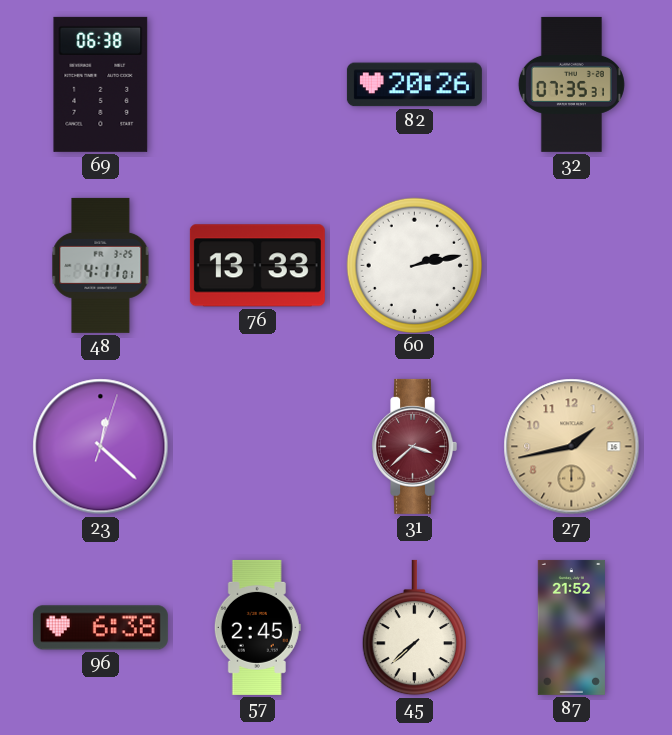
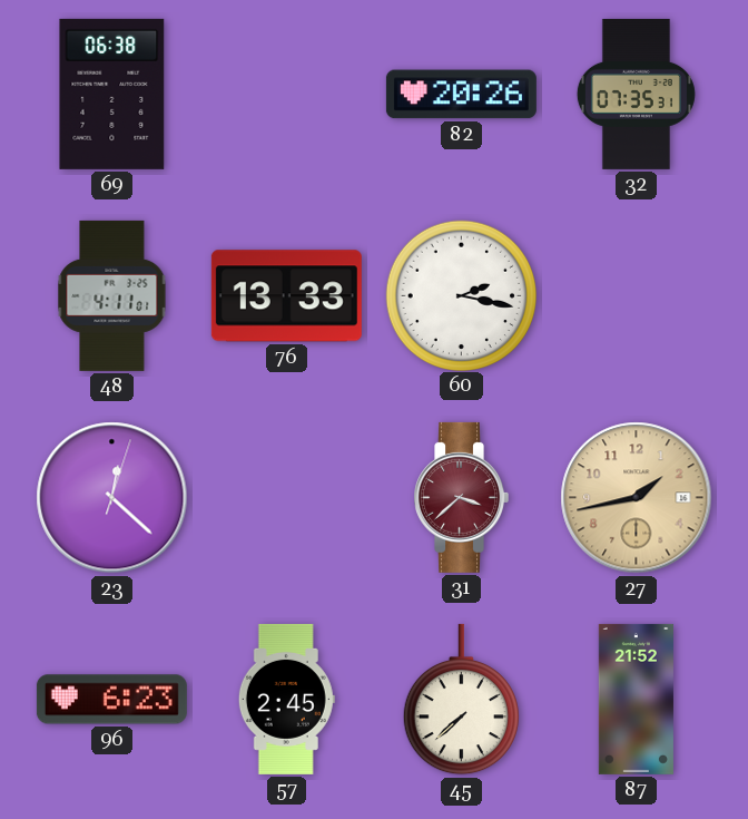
60: 2:13 -> 2:17
96: 6:38 -> 6:23
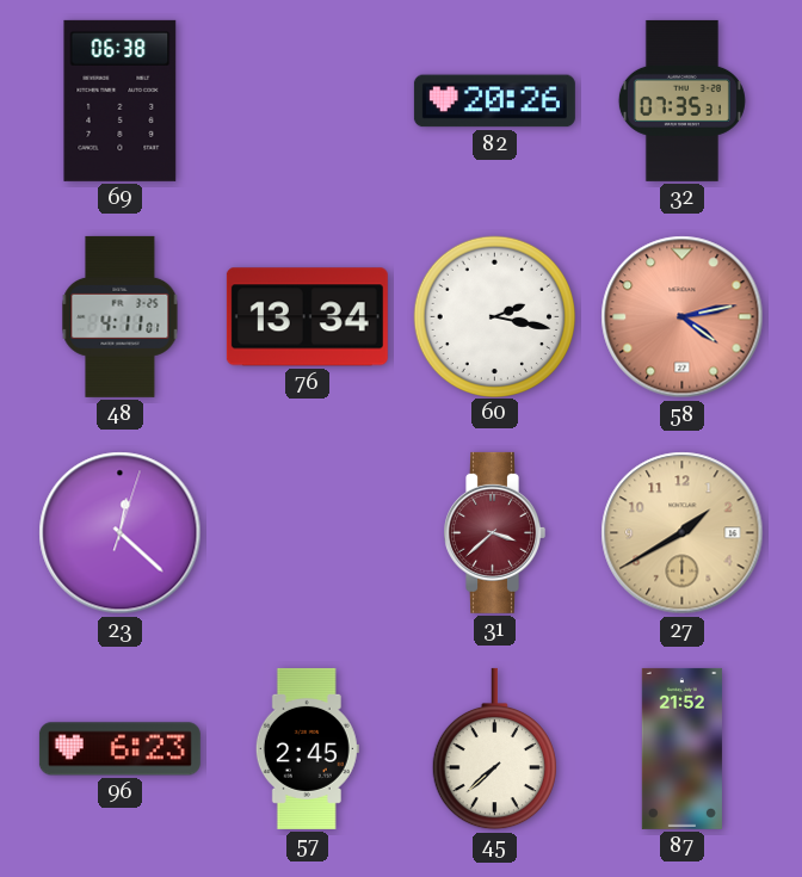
76: 13:33 -> 13:34
58: none -> 4:13
27: 1:43 -> 1:40
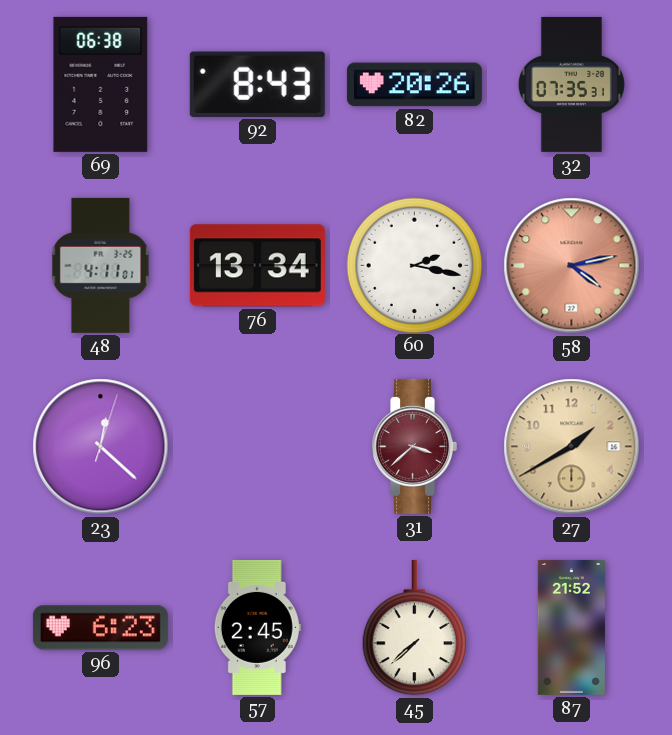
92: none -> 8:43
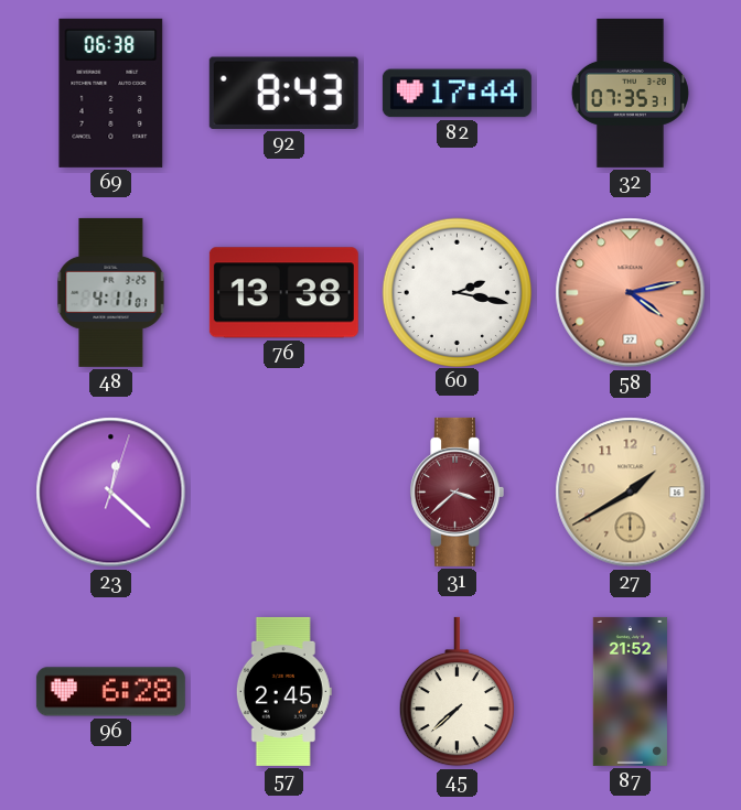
82: 20:26 -> 17:44
76: 13:34 -> 13:38
96: 6:23 -> 6:28
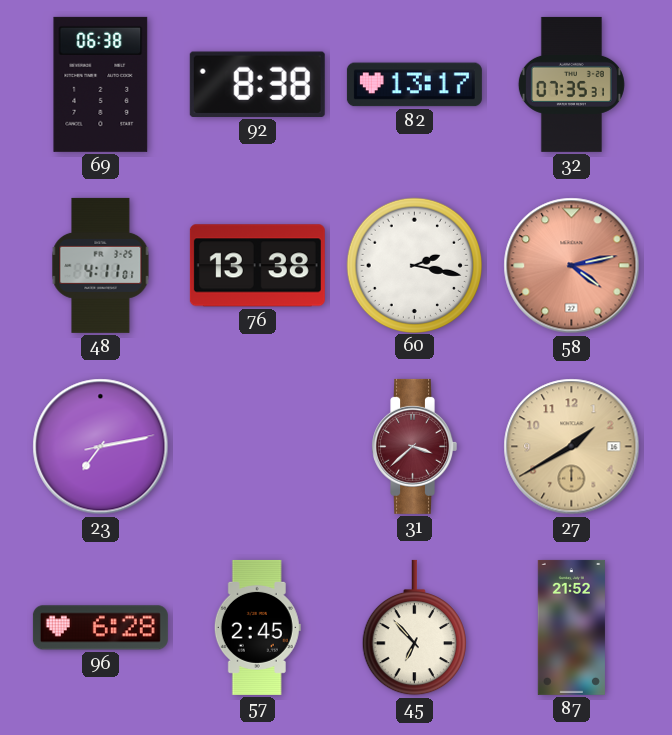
92: 8:43 -> 8:38
82: 17:44 -> 13:17
23: 12:22 -> 7:13
45: 7:38 -> 6:53
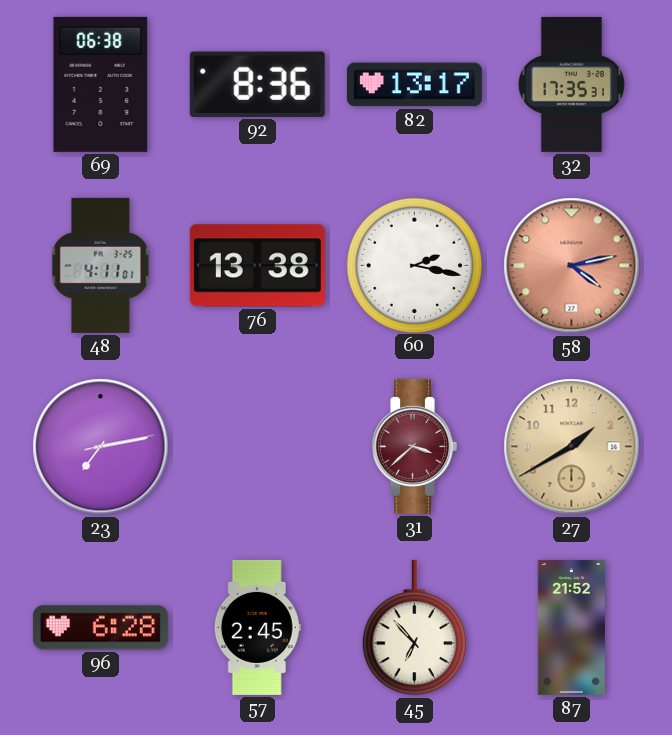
92: 8:38 -> 8:36
32: 07:35 -> 17:35
